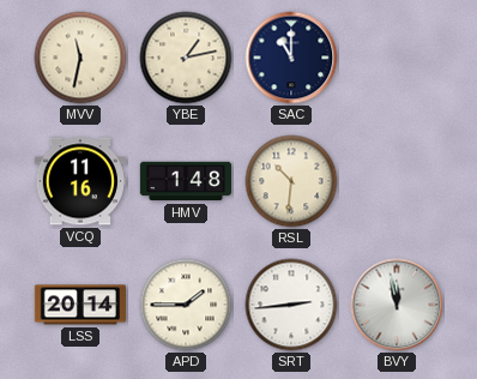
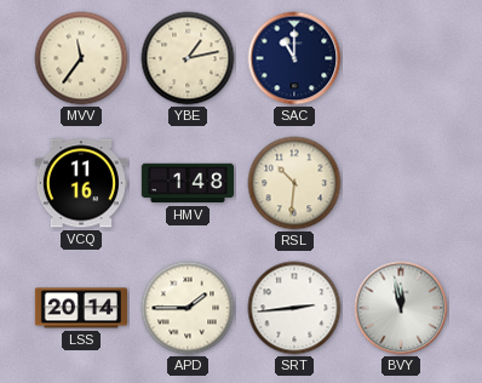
MVV: 11:32 -> 11:36
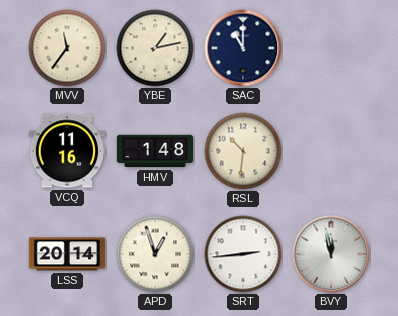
APD: 1:45 -> 12:57
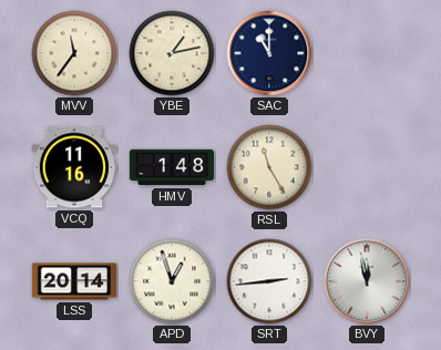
RSL: 10:31 -> 11:25
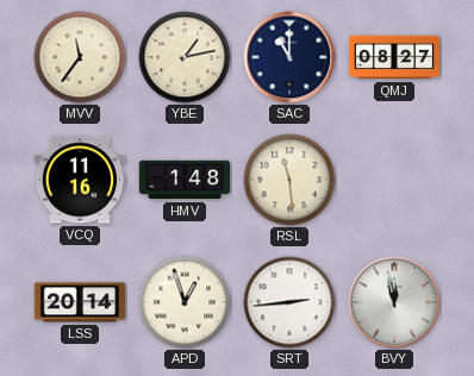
QMJ: none -> 08:27
RSL: 11:25 -> 11:29
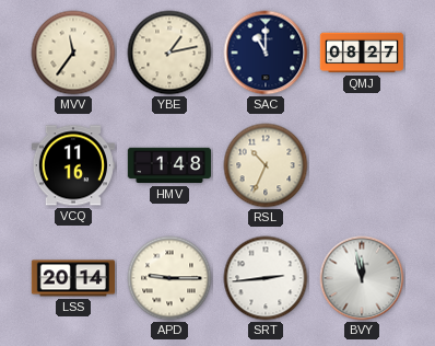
RSL: 11:29 -> 10:34
APD: 12:57 -> 9:15
